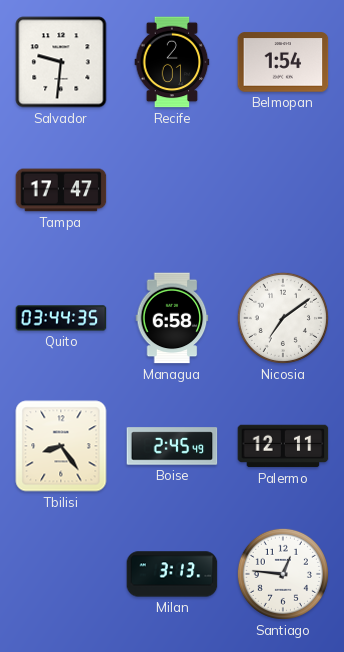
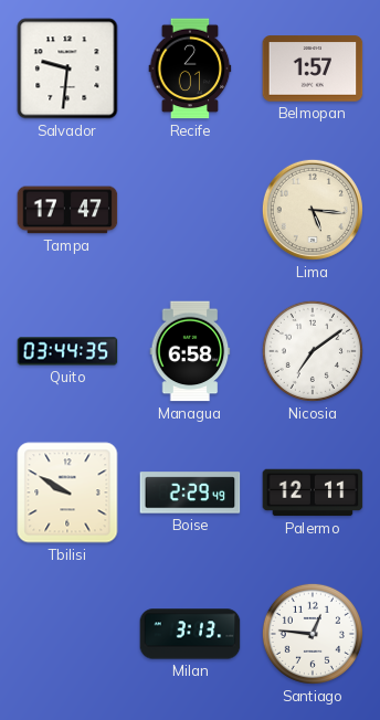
Belmopan: 1:54 -> 1:57
Lima: none -> 5:16
Tbilisi: 8:24 -> 9:50
Boise: 2:45 -> 2:29
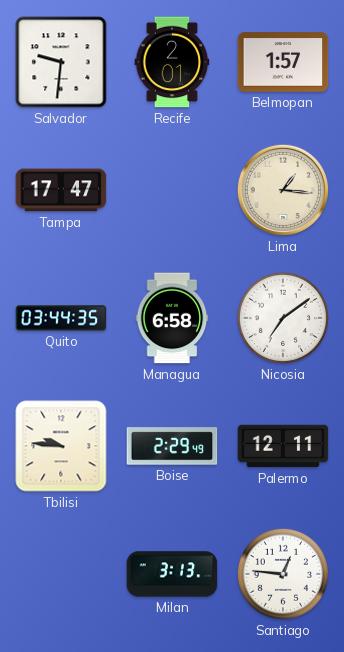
Lima: 5:16 -> 1:16
Tbilisi: 9:50 -> 9:46
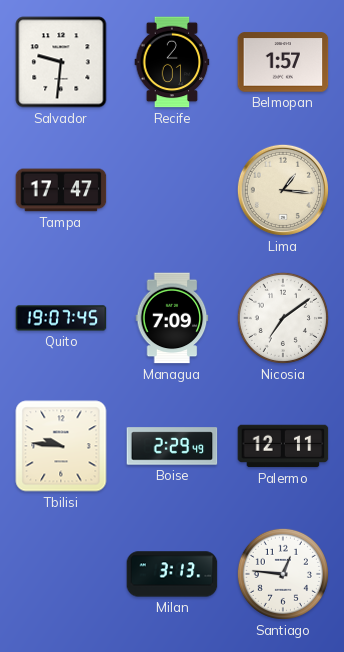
Quito: 03:44 -> 19:07
Managua: 6:58 -> 7:09
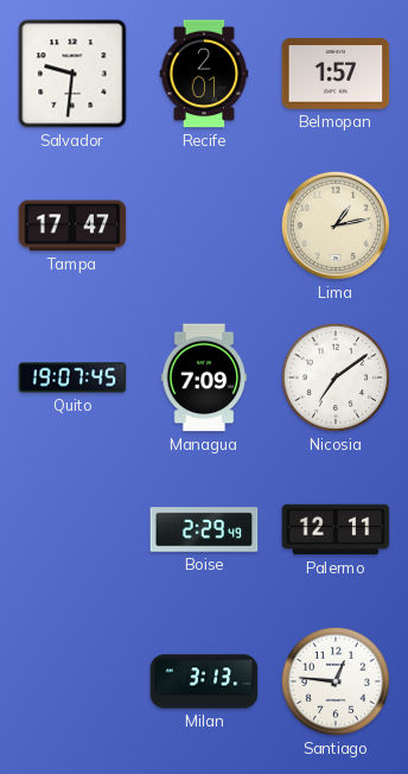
Lima: 1:16 -> 1:13
Tbilisi: 9:46 -> none
